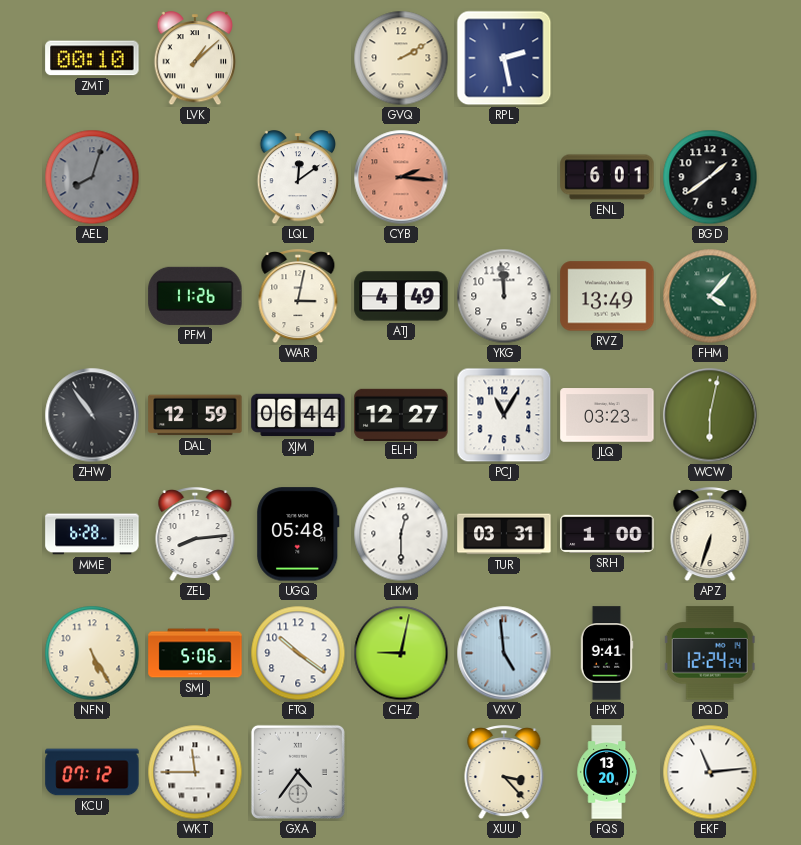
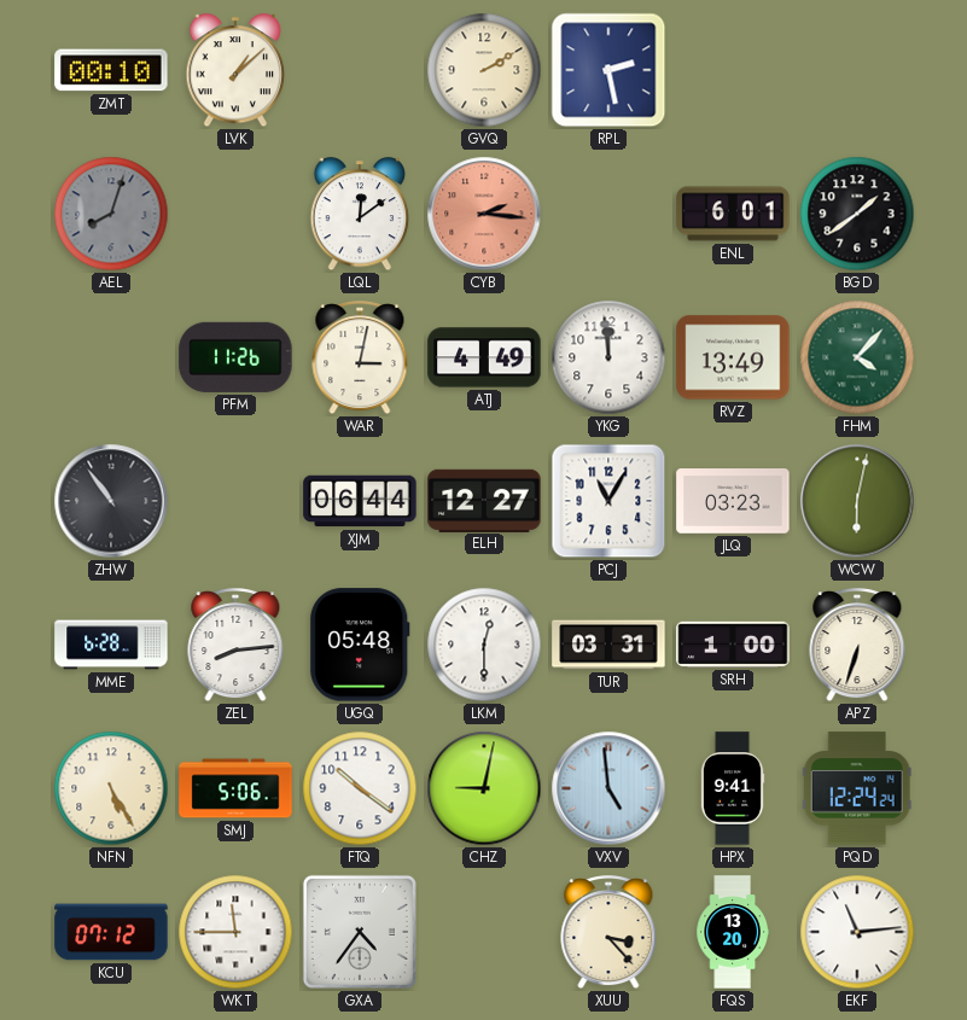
DAL: 12:59 -> none
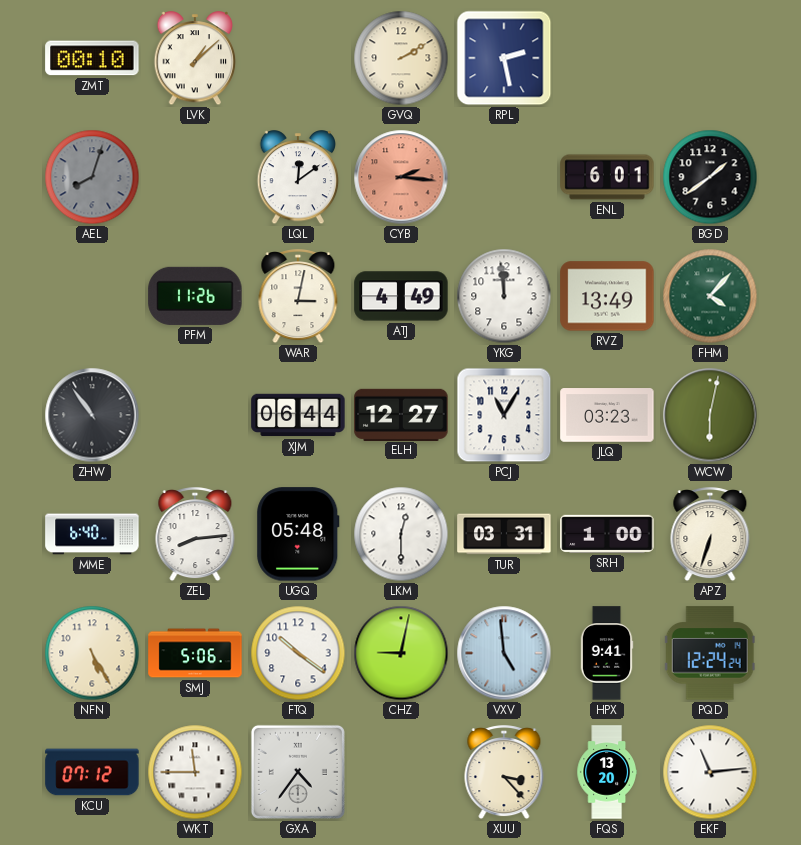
MME: 6:28 -> 6:40
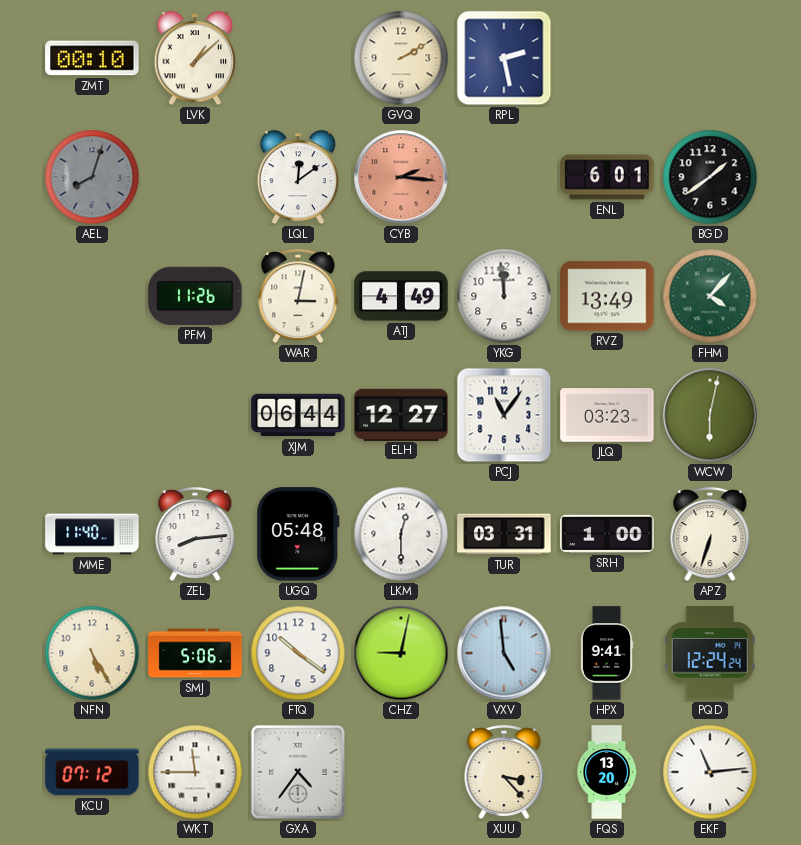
ZHW: 10:54 -> none
PCJ: 11:05 -> 11:06
MME: 6:40 -> 11:40
